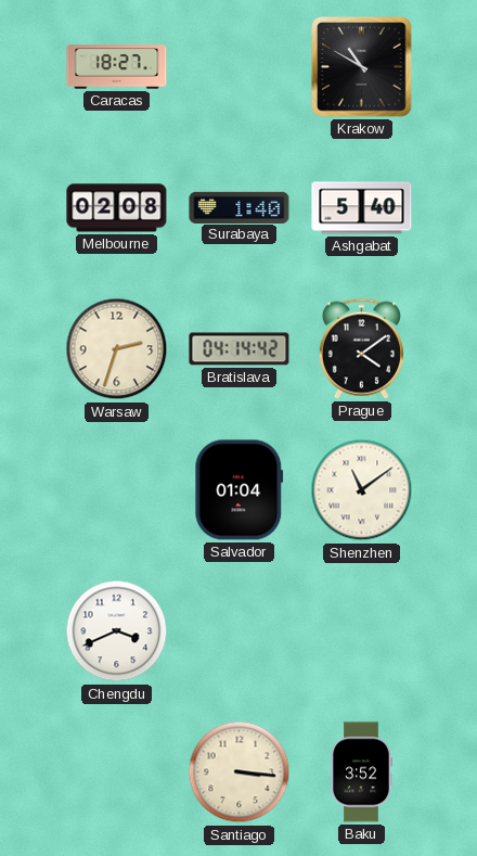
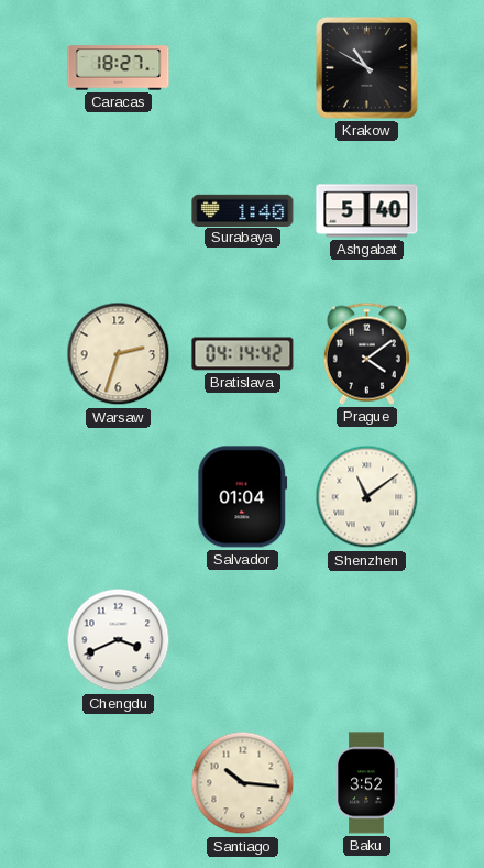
Melbourne: 02:08 -> none
Santiago: 3:16 -> 10:16
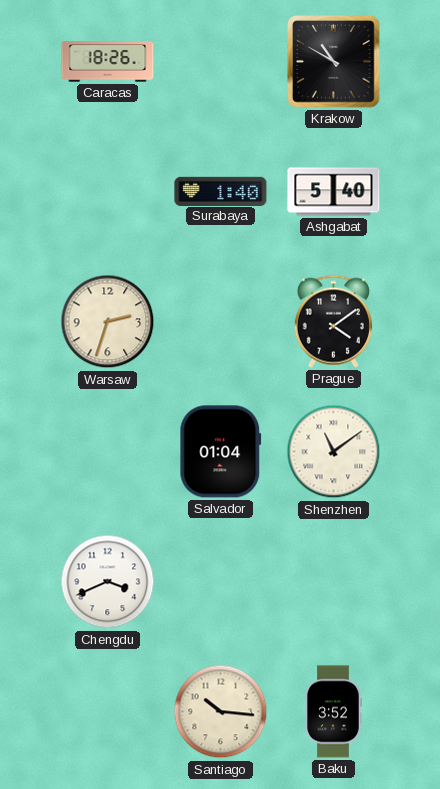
Caracas: 18:27 -> 18:26
Bratislava: 04:14 -> none
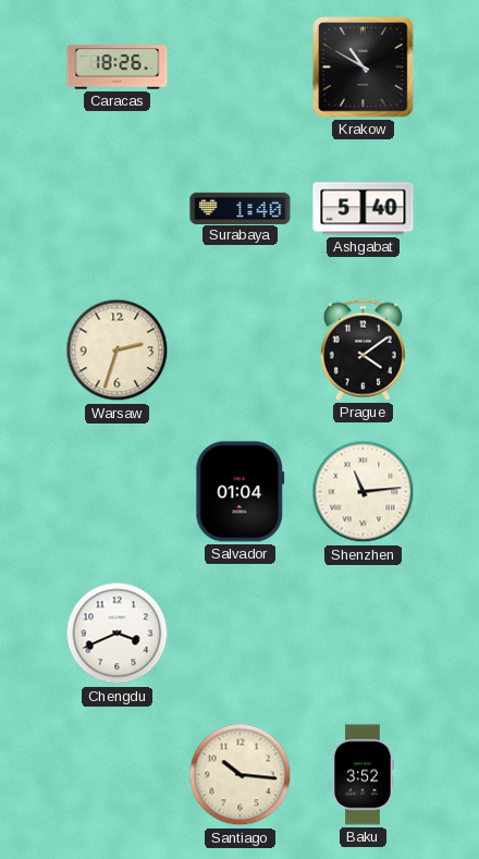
Shenzhen: 11:09 -> 11:14
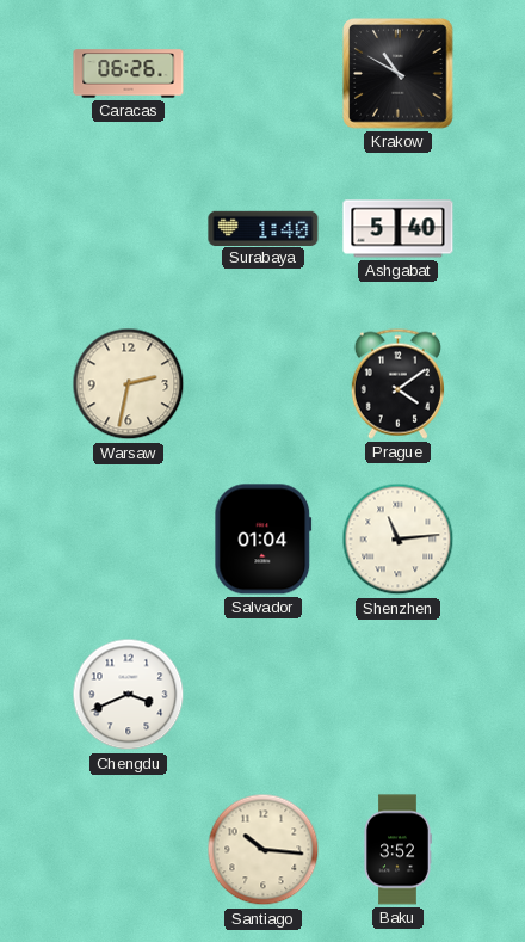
Caracas: 18:26 -> 06:26
Warsaw: 2:33 -> 2:32
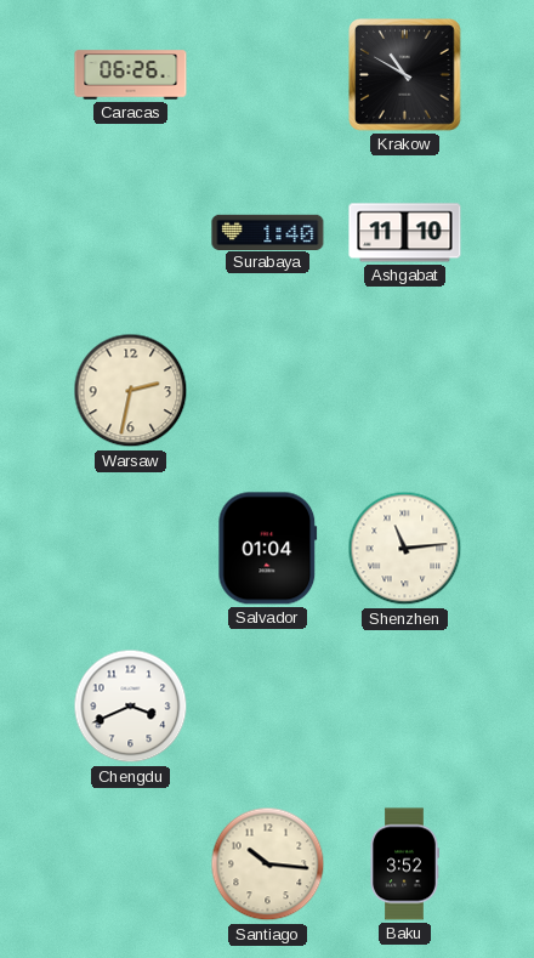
Ashgabat: 5:40 -> 11:10
Prague: 4:09 -> none
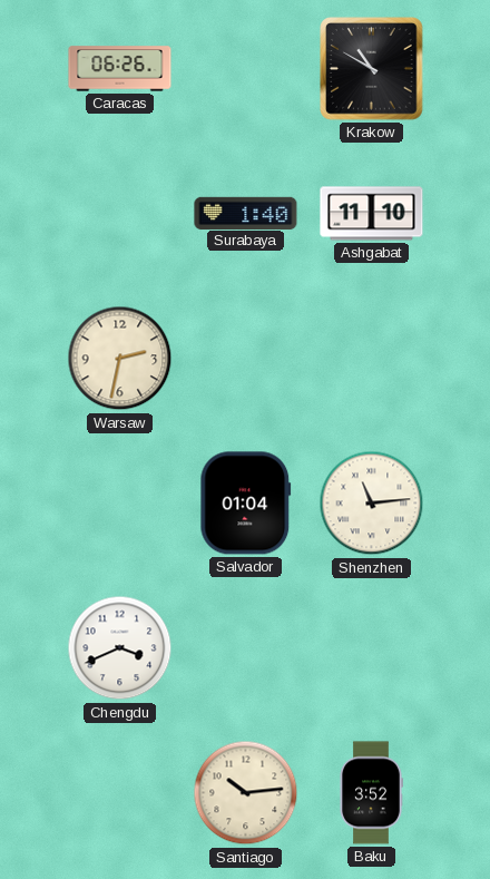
Santiago: 10:16 -> 10:14
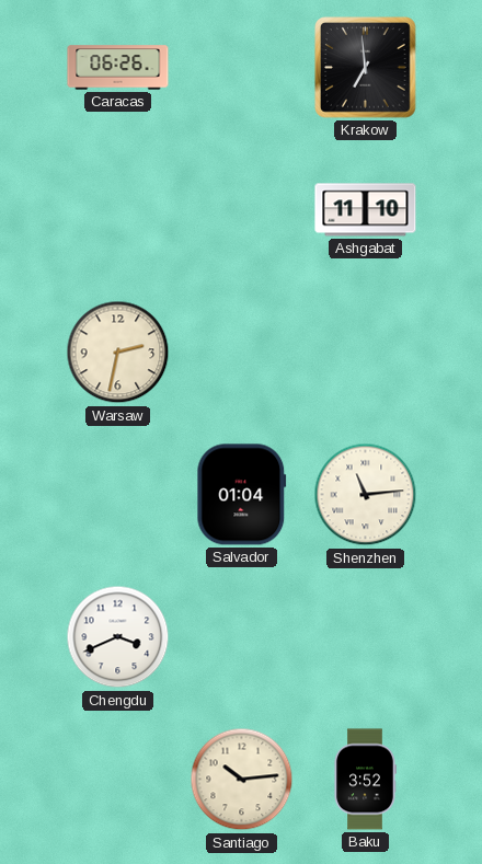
Krakow: 10:50 -> 6:59
Surabaya: 1:40 -> none
